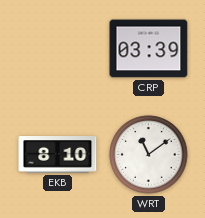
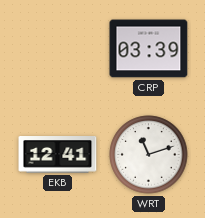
EKB: 8:10 -> 12:41
WRT: 11:09 -> 11:12
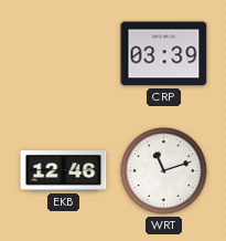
EKB: 12:41 -> 12:46
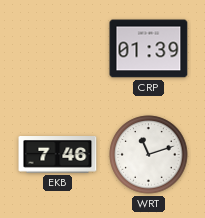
CRP: 03:39 -> 01:39
EKB: 12:46 -> 7:46
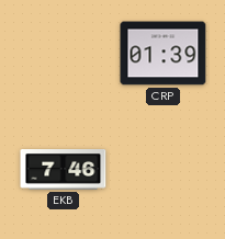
WRT: 11:12 -> none
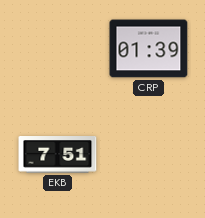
EKB: 7:46 -> 7:51
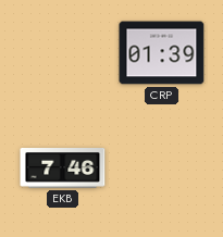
EKB: 7:51 -> 7:46
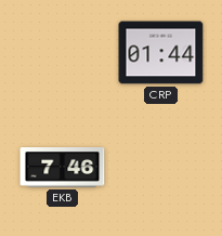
CRP: 01:39 -> 01:44
